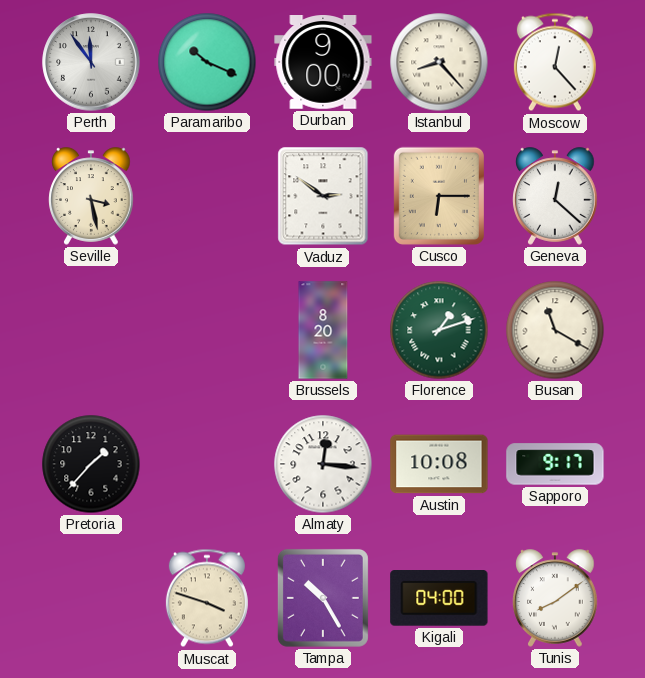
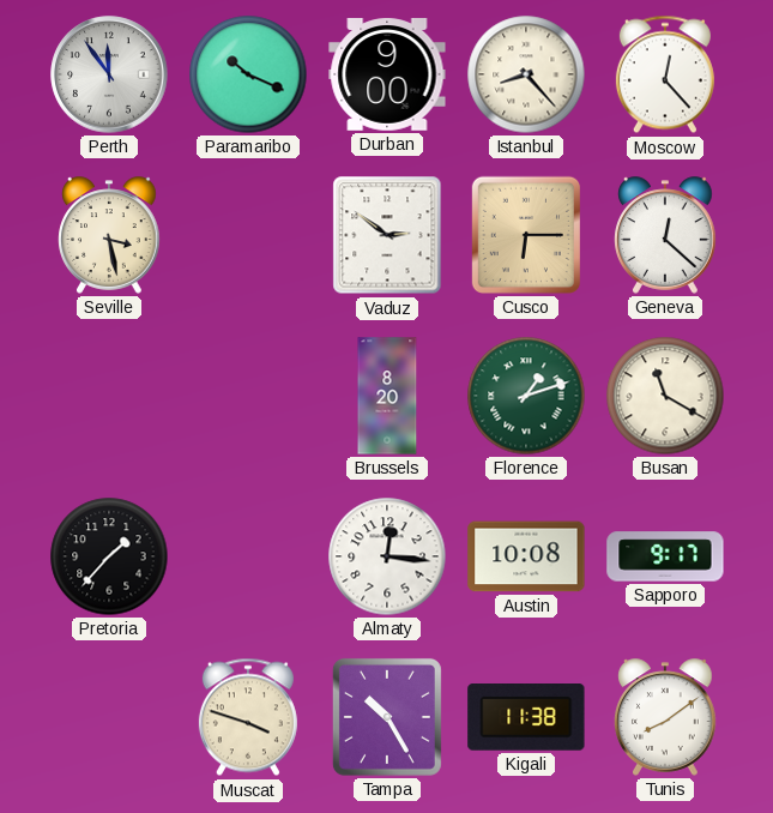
Kigali: 04:00 -> 11:38
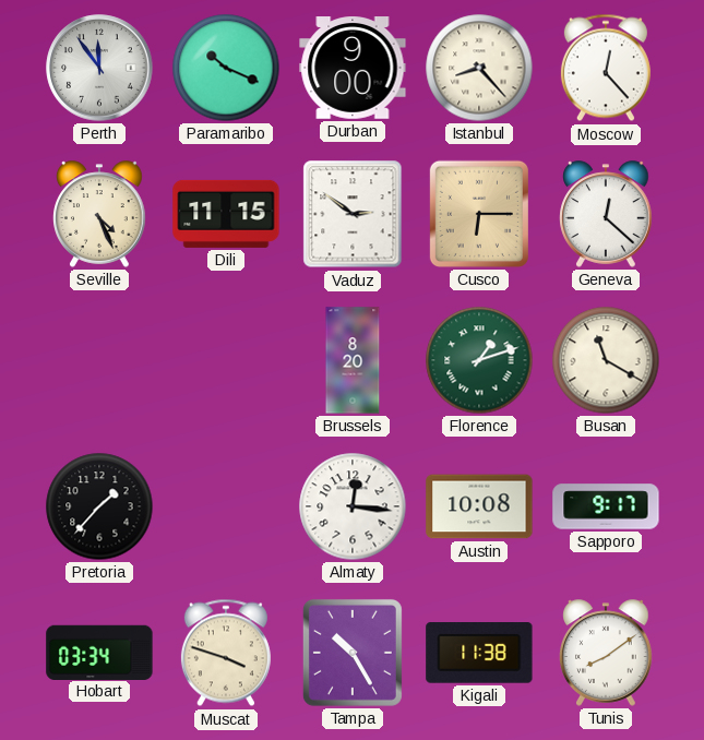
Seville: 3:28 -> 4:26
Dili: none -> 11:15
Hobart: none -> 03:34
